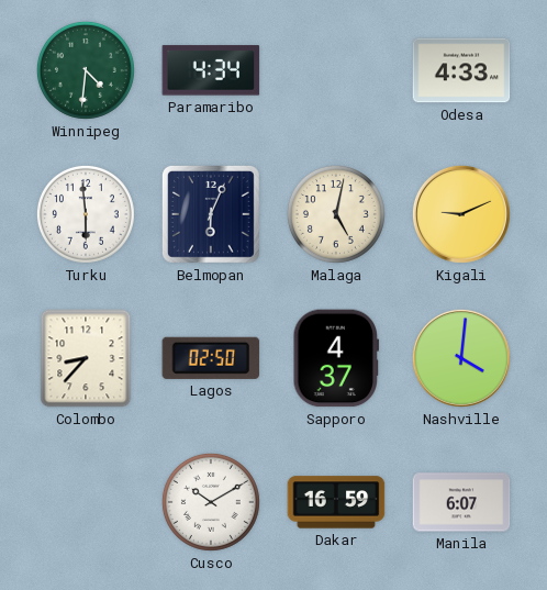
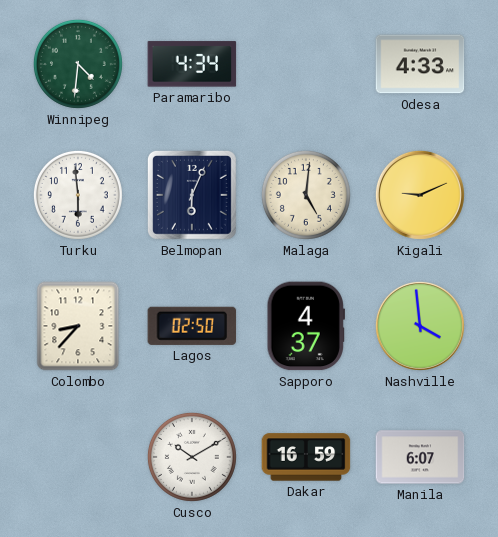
Malaga: 5:02 -> 5:01
Nashville: 4:01 -> 3:59
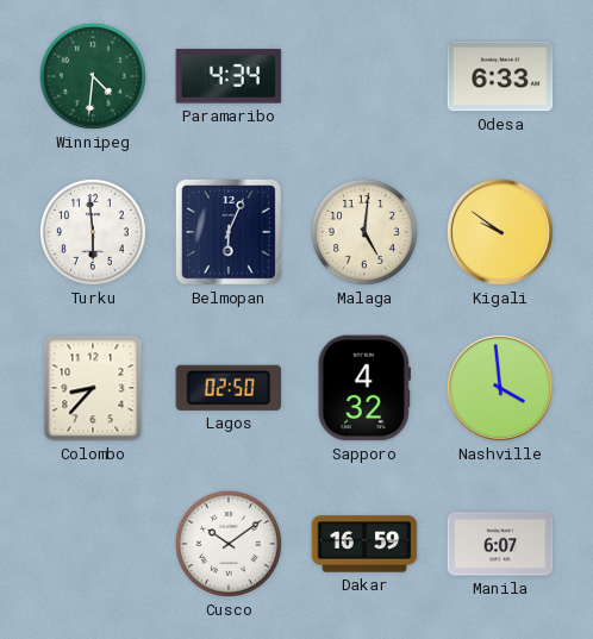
Odesa: 4:33 -> 6:33
Kigali: 9:11 -> 9:51
Sapporo: 4:37 -> 4:32
Cusco: 10:10 -> 10:09
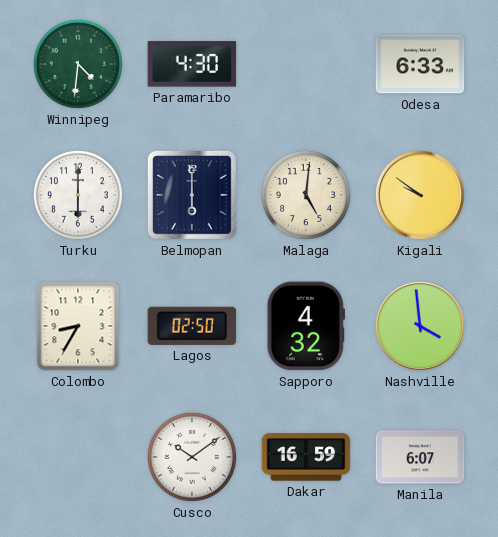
Paramaribo: 4:34 -> 4:30
Turku: 5:59 -> 6:00
Belmopan: 6:04 -> 6:00
Colombo: 8:37 -> 8:35
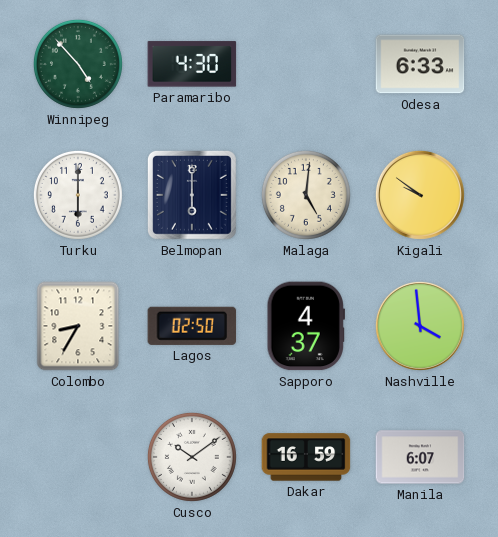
Winnipeg: 4:31 -> 4:53
Sapporo: 4:32 -> 4:37
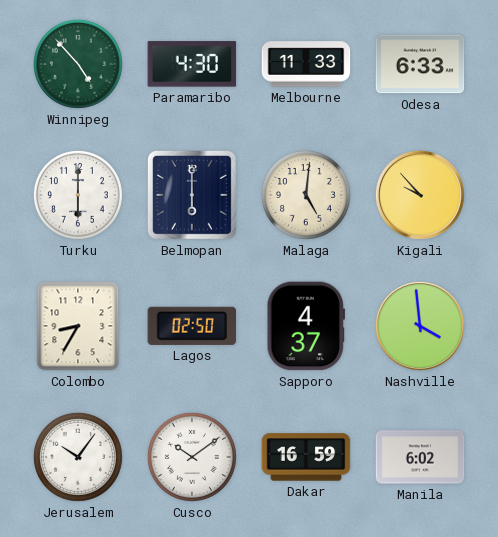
Melbourne: none -> 11:33
Kigali: 9:51 -> 9:53
Jerusalem: none -> 10:06
Manila: 6:07 -> 6:02
